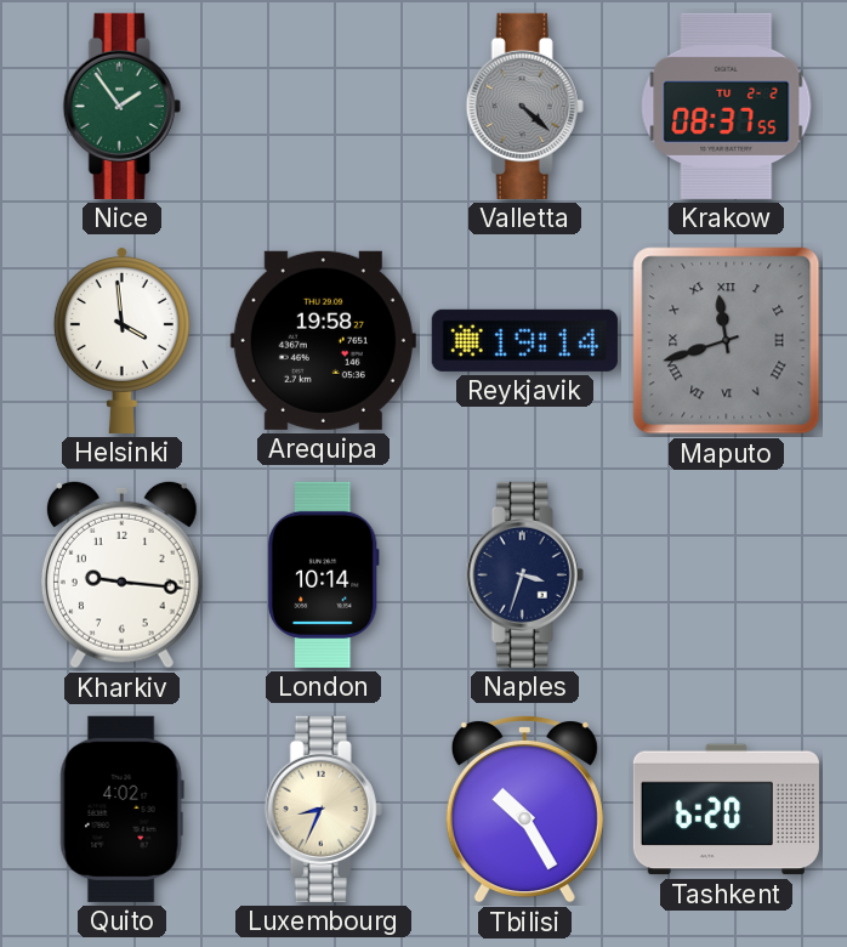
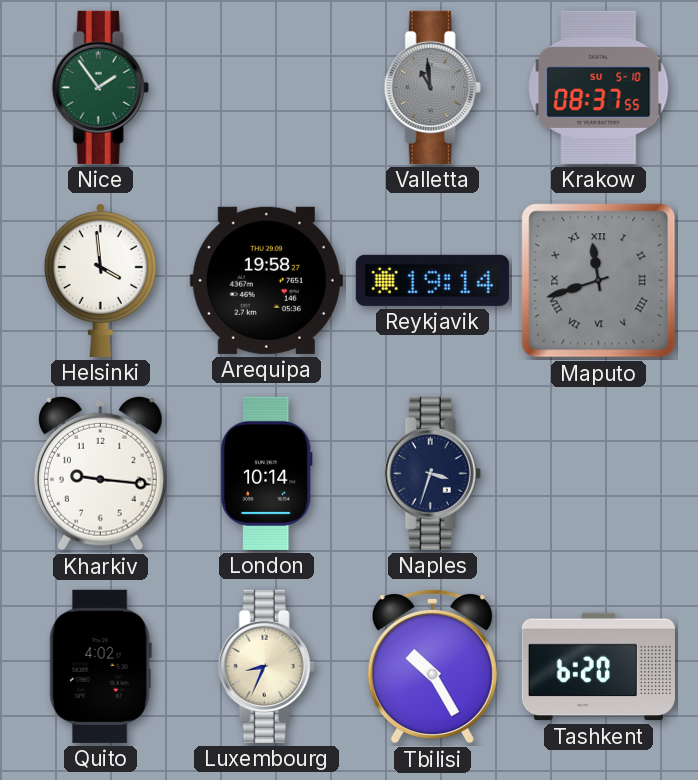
Valletta: 4:22 -> 10:59
Krakow date: TU 2-2 -> SU 5-10
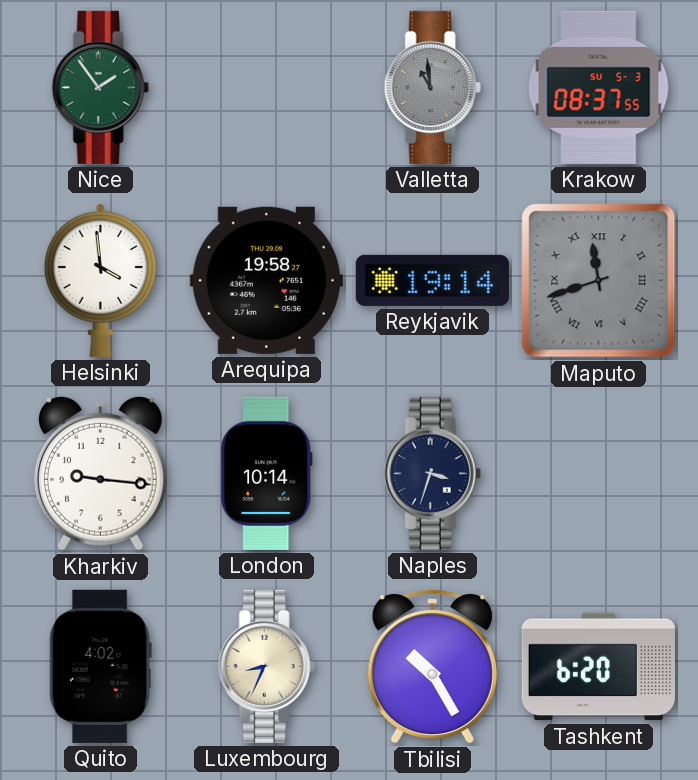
Krakow date: SU 5-10 -> SU 5-3
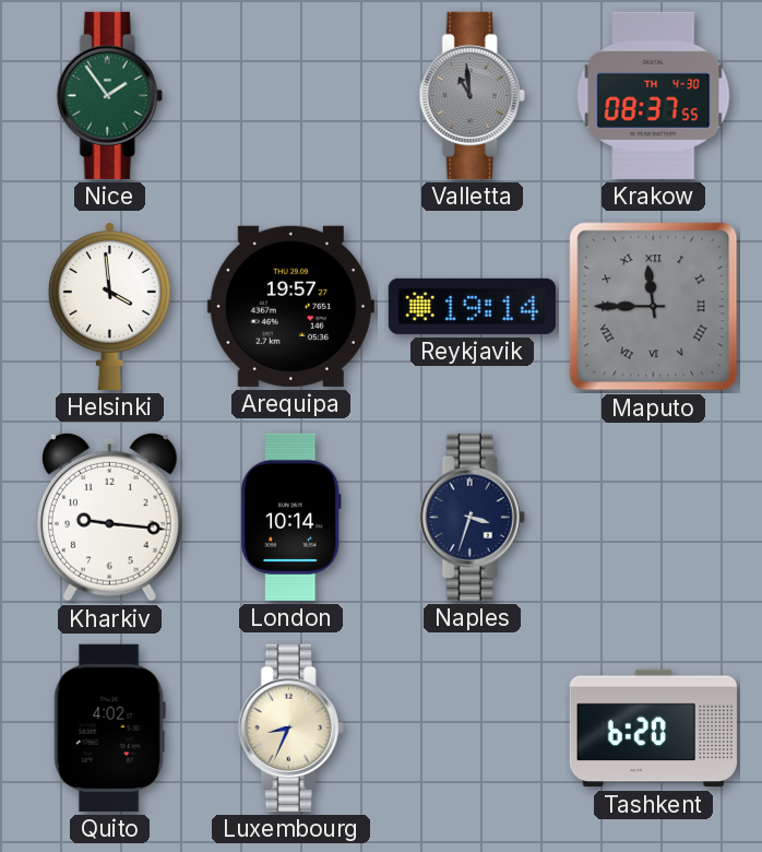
Krakow date: SU 5-3 -> TH 4-30
Arequipa: 19:58 -> 19:57
Maputo: 11:42 -> 11:45
Tbilisi: 10:25 -> none
